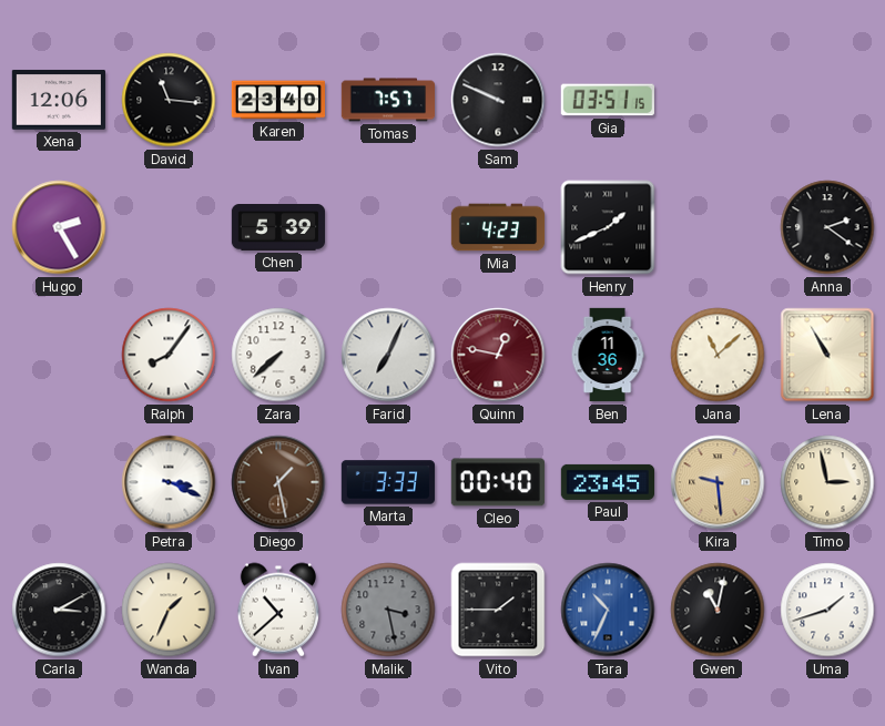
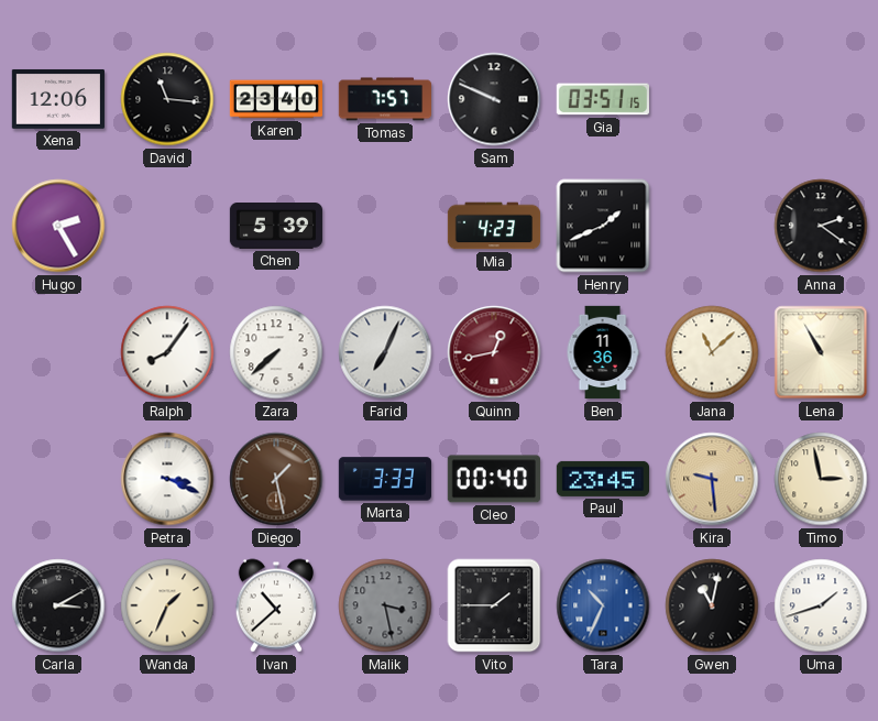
Quinn: 12:47 -> 12:43
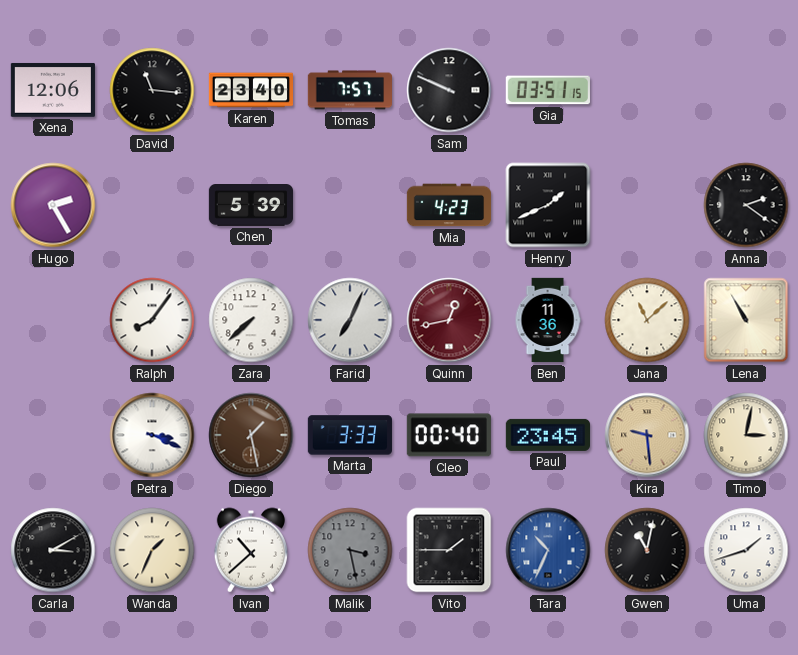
Timo: 2:58 -> 3:02
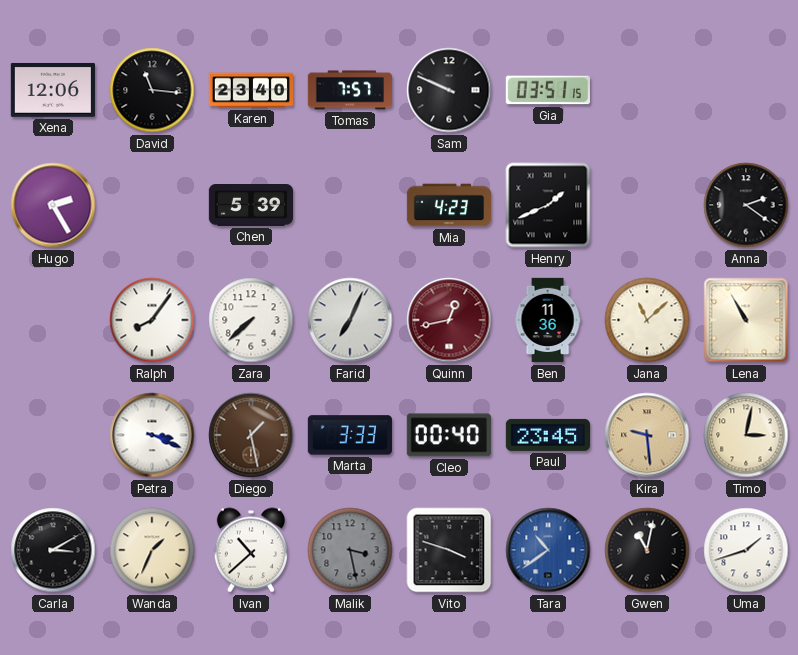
Vito: 1:45 -> 3:48
Tara: 10:34 -> 10:39
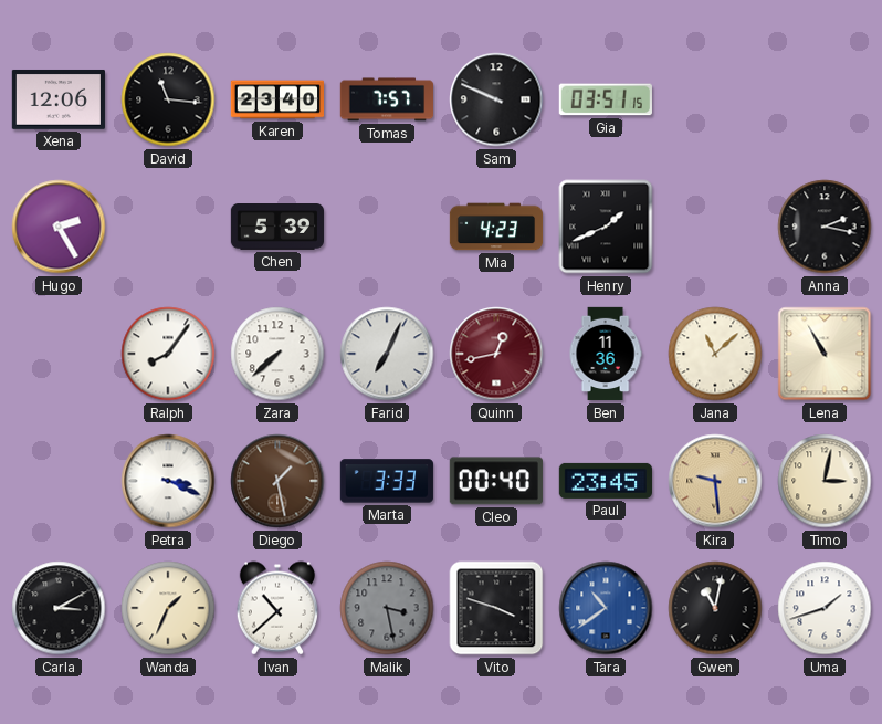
Anna: 2:21 -> 2:17
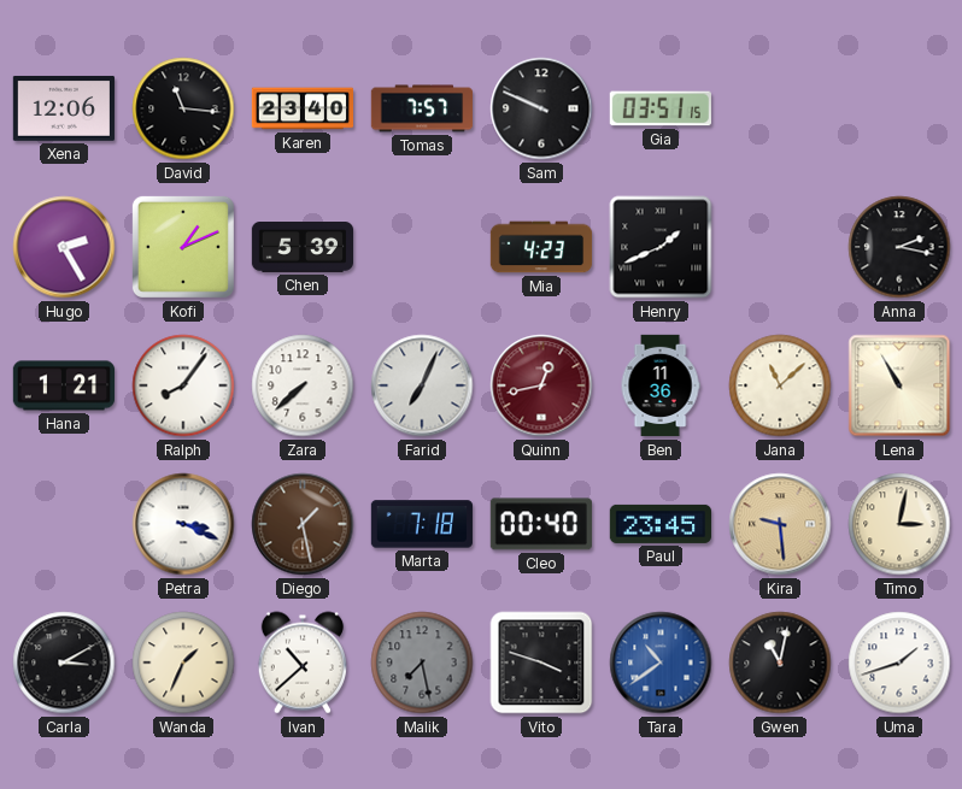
Kofi: none -> 1:11
Hana: none -> 1:21
Marta: 3:33 -> 7:18
Malik: 3:28 -> 7:28
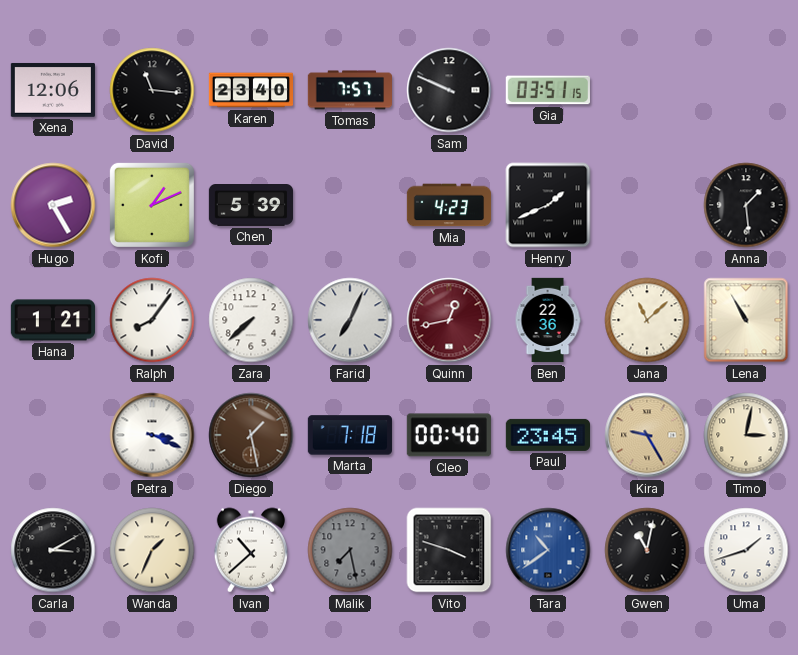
Anna: 2:17 -> 1:29
Ben: 11:36 -> 22:36
Kira: 9:29 -> 9:25
